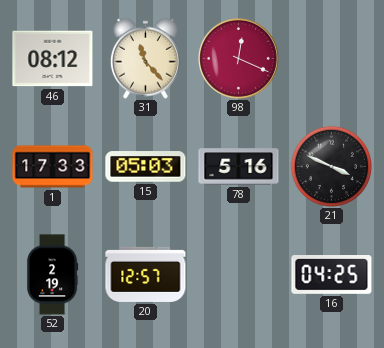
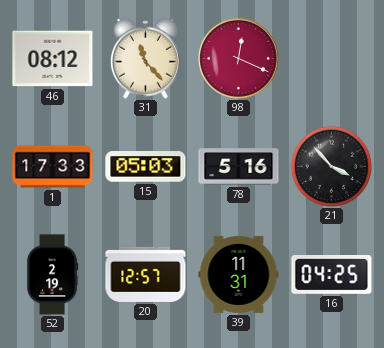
21: 3:49 -> 3:53
39: none -> 11:31
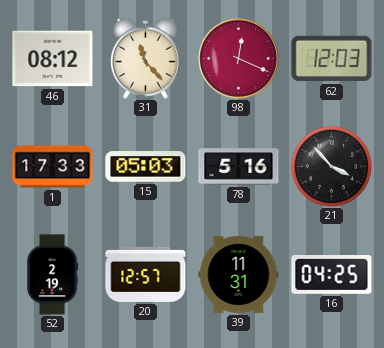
62: none -> 12:03
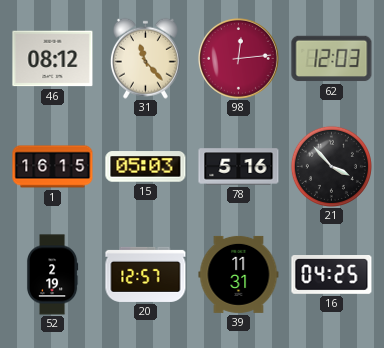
98: 12:19 -> 12:14
1: 17:33 -> 16:15
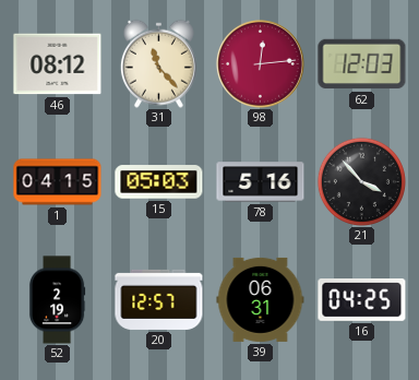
1: 16:15 -> 04:15
39: 11:31 -> 06:31
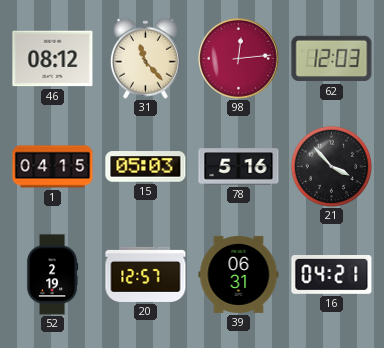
16: 04:25 -> 04:21
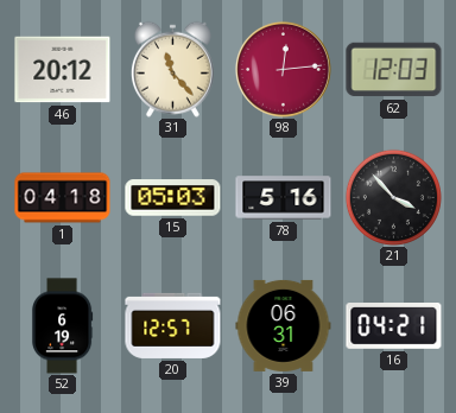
46: 08:12 -> 20:12
1: 04:15 -> 04:18
52: 2:19 -> 6:19
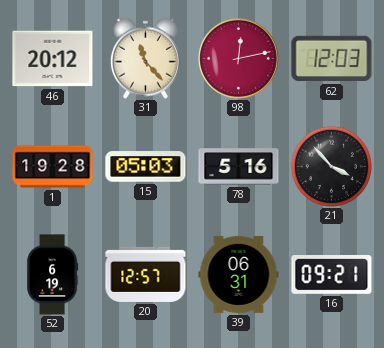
98: 12:14 -> 12:13
1: 04:18 -> 19:28
16: 04:21 -> 09:21
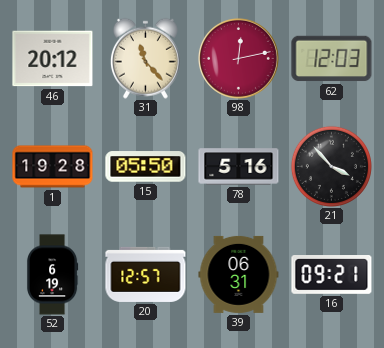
15: 05:03 -> 05:50
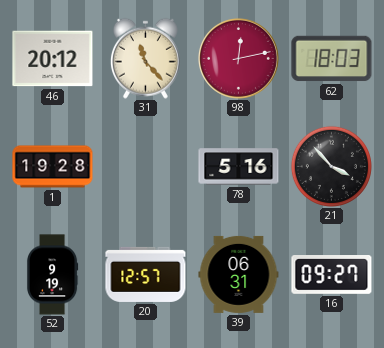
62: 12:03 -> 18:03
15: 05:50 -> none
52: 6:19 -> 9:19
16: 09:21 -> 09:27
